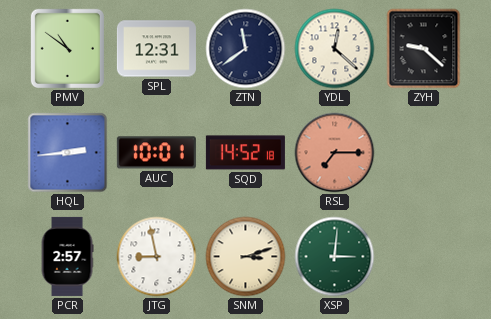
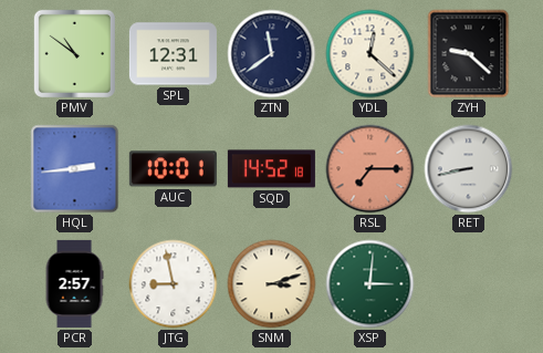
RET: none -> 8:43
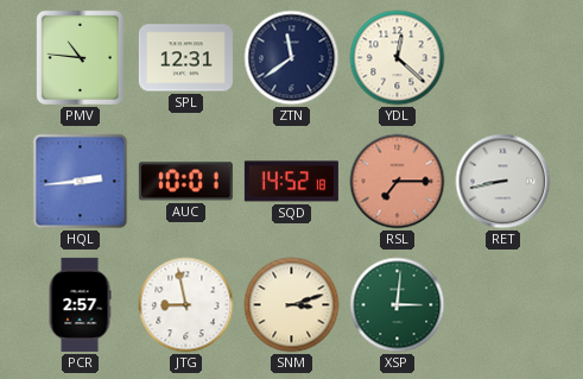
PMV: 10:51 -> 10:46
ZYH: 9:22 -> none
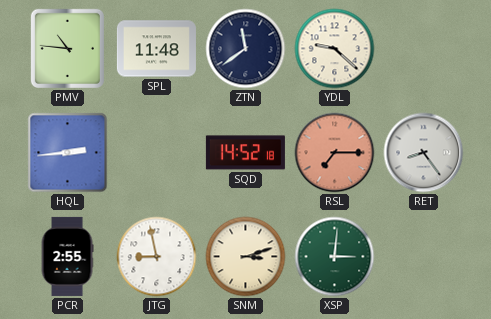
SPL: 12:31 -> 11:48
YDL: 12:22 -> 9:22
AUC: 10:01 -> none
RET: 8:43 -> 8:24
PCR: 2:57 -> 2:55
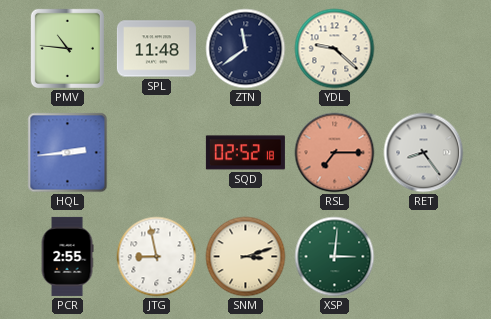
SQD: 14:52 -> 02:52
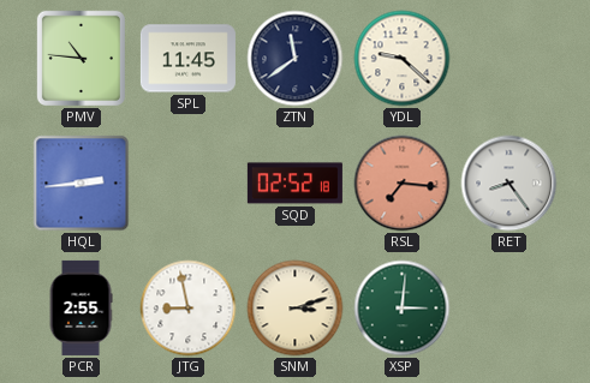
SPL: 11:48 -> 11:45
RSL: 7:15 -> 7:16
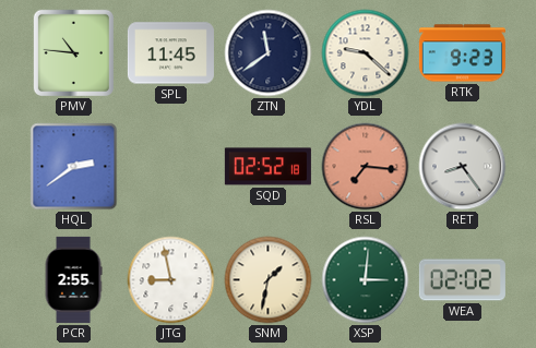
RTK: none -> 9:23
HQL: 2:44 -> 2:39
SNM: 3:12 -> 1:32
WEA: none -> 02:02
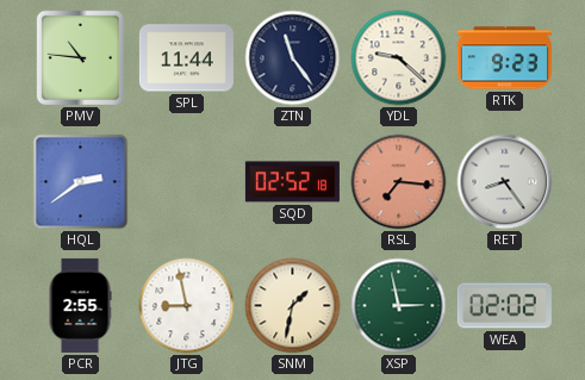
SPL: 11:45 -> 11:44
ZTN: 11:39 -> 11:24
XSP: 3:01 -> 2:58
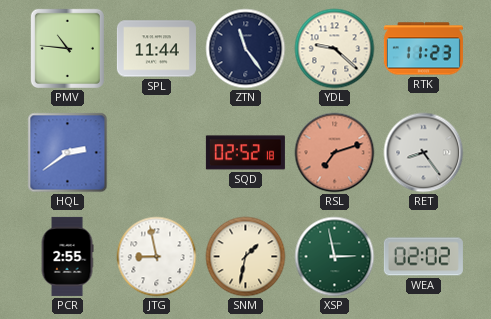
RTK: 9:23 -> 11:23
RSL: 7:16 -> 7:12
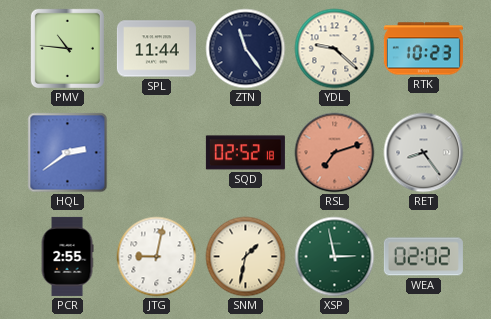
RTK: 11:23 -> 10:23
JTG: 8:58 -> 9:02
